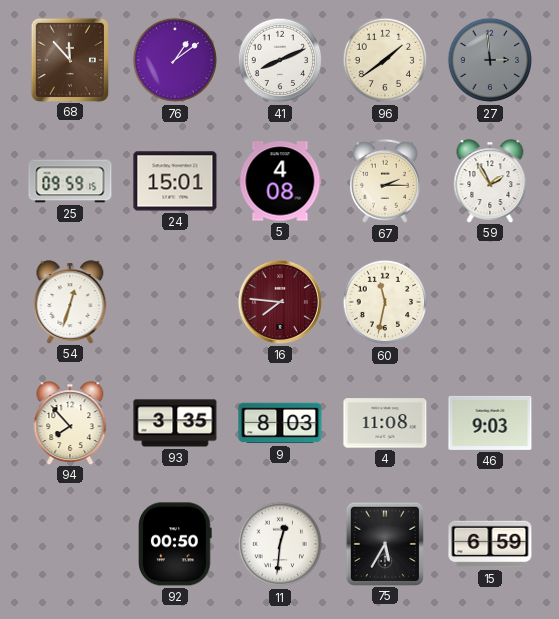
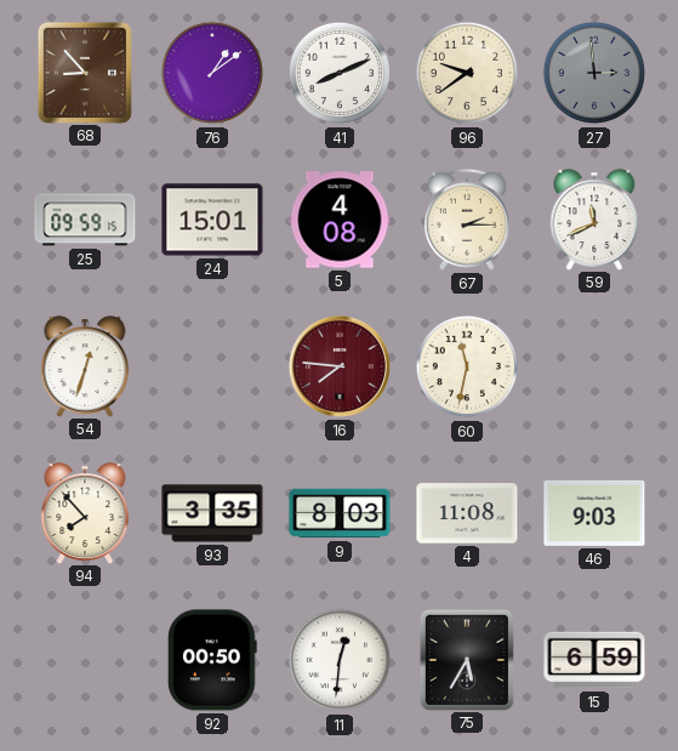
68: 11:53 -> 8:53
96: 1:39 -> 9:39
59: 1:55 -> 11:41
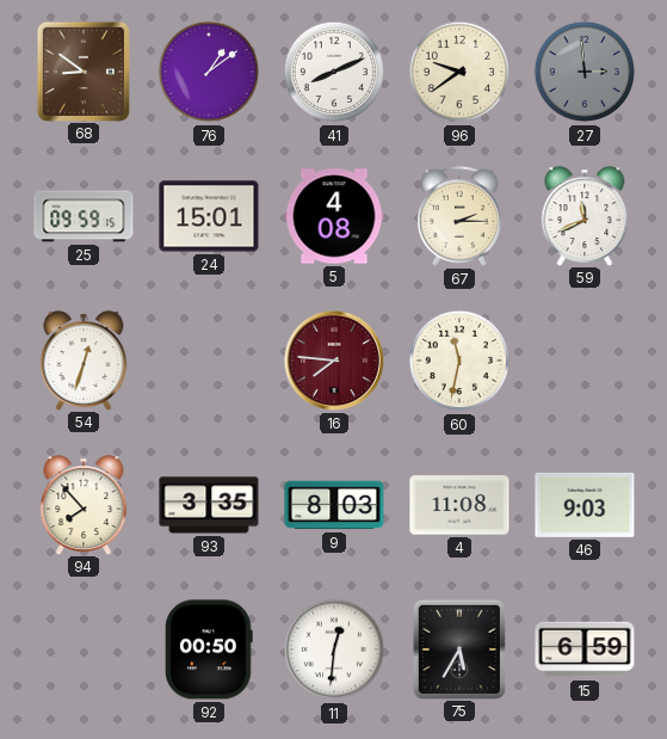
68: 8:53 -> 8:51
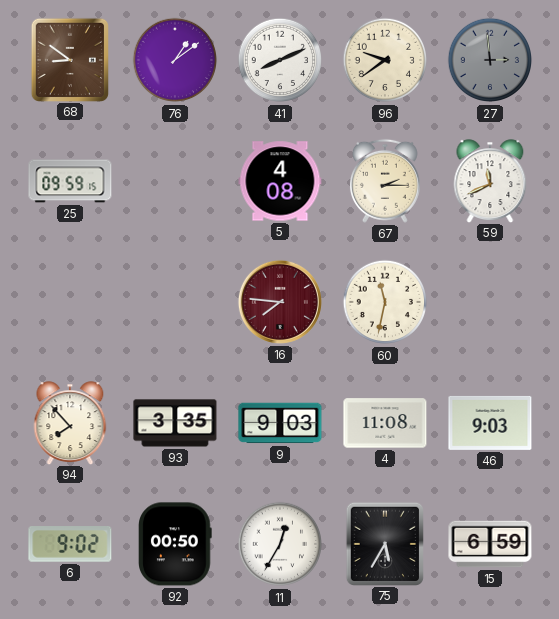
24: 15:01 -> none
54: 12:33 -> none
9: 8:03 -> 9:03
6: none -> 9:02
11: 12:31 -> 12:35
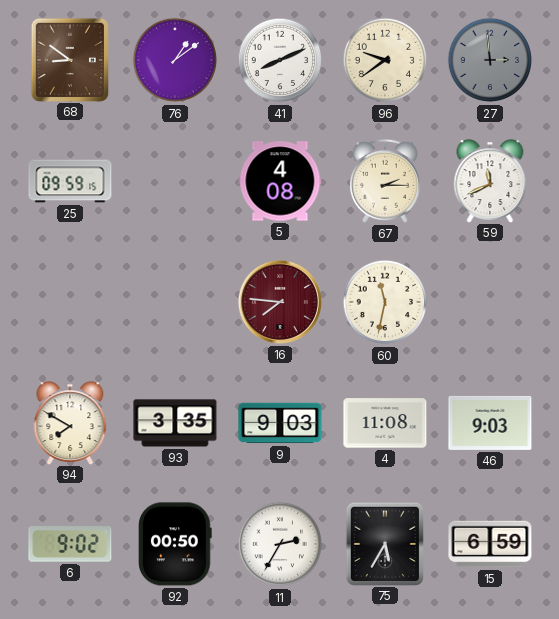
94: 7:53 -> 7:50
11: 12:35 -> 2:35
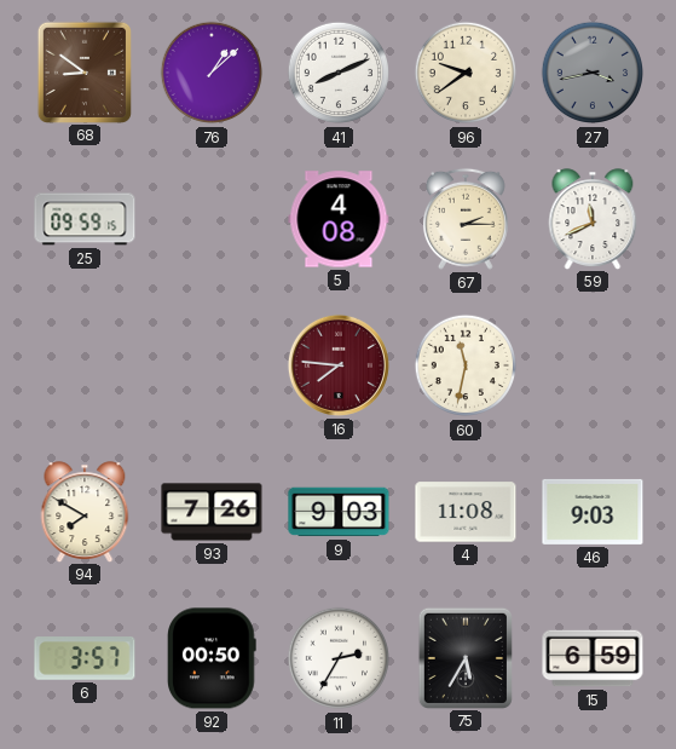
76: 1:09 -> 1:08
27: 2:59 -> 3:43
93: 3:35 -> 7:26
6: 9:02 -> 3:57
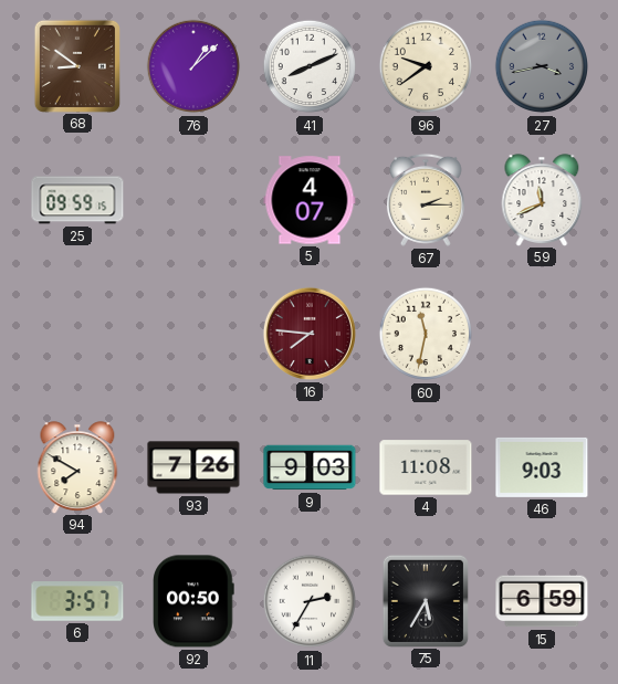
5: 4:08 -> 4:07
